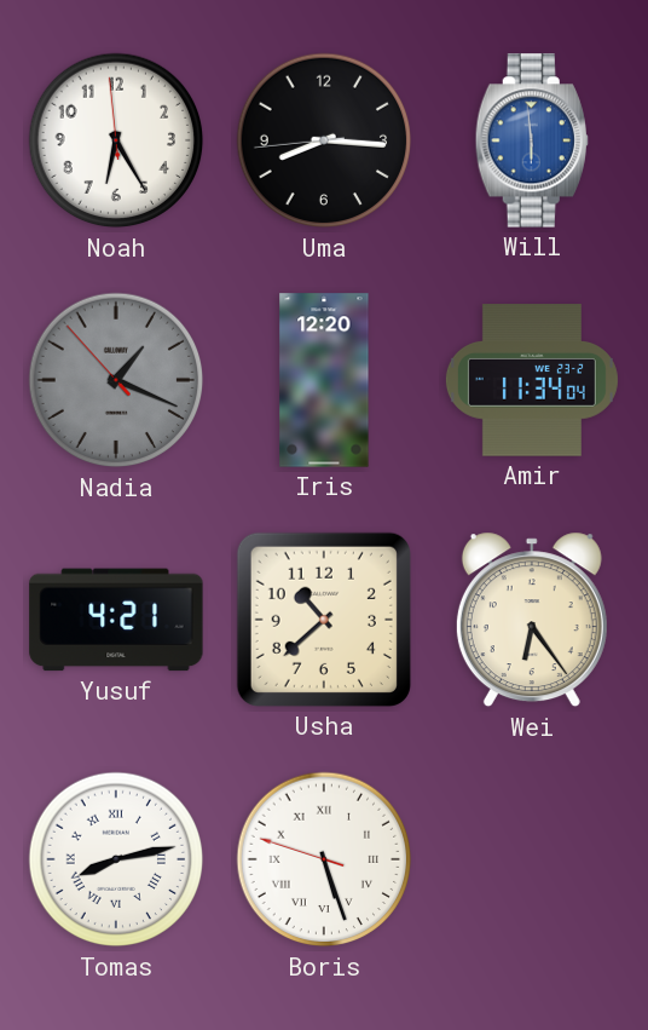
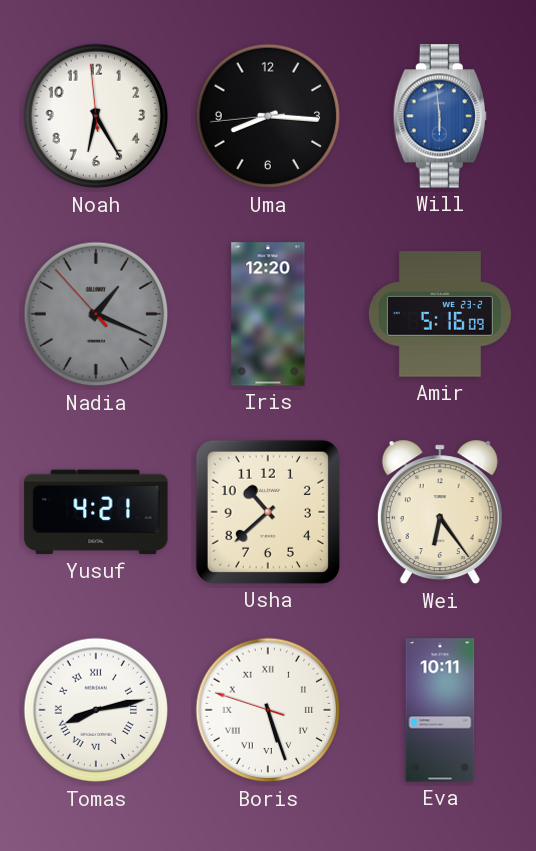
Amir: 11:34 -> 5:16
Eva: none -> 10:11
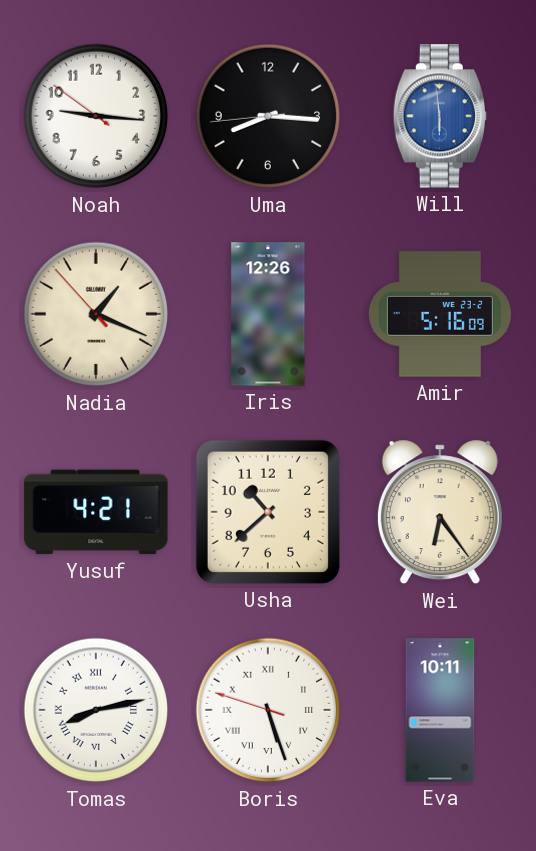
Noah: 6:24 -> 9:15
Nadia dial: grey -> cream
Iris: 12:20 -> 12:26
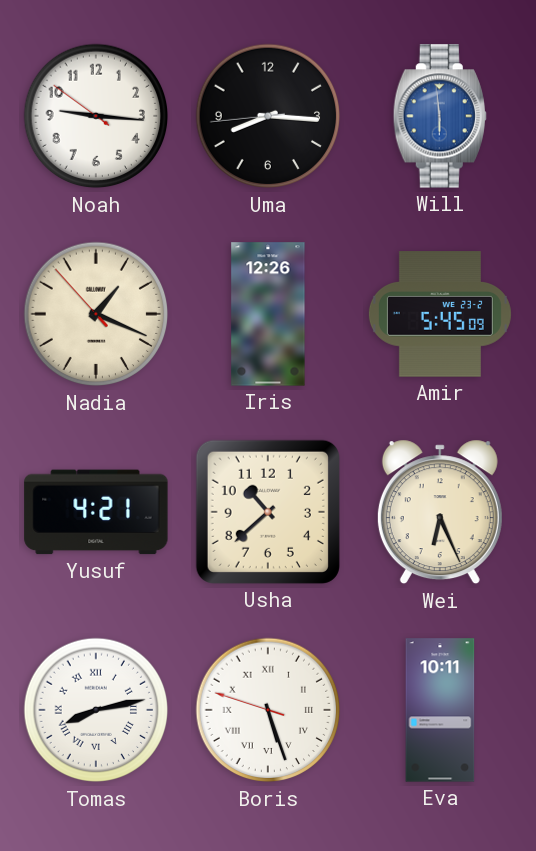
Amir: 5:16 -> 5:45
Wei: 6:24 -> 6:26
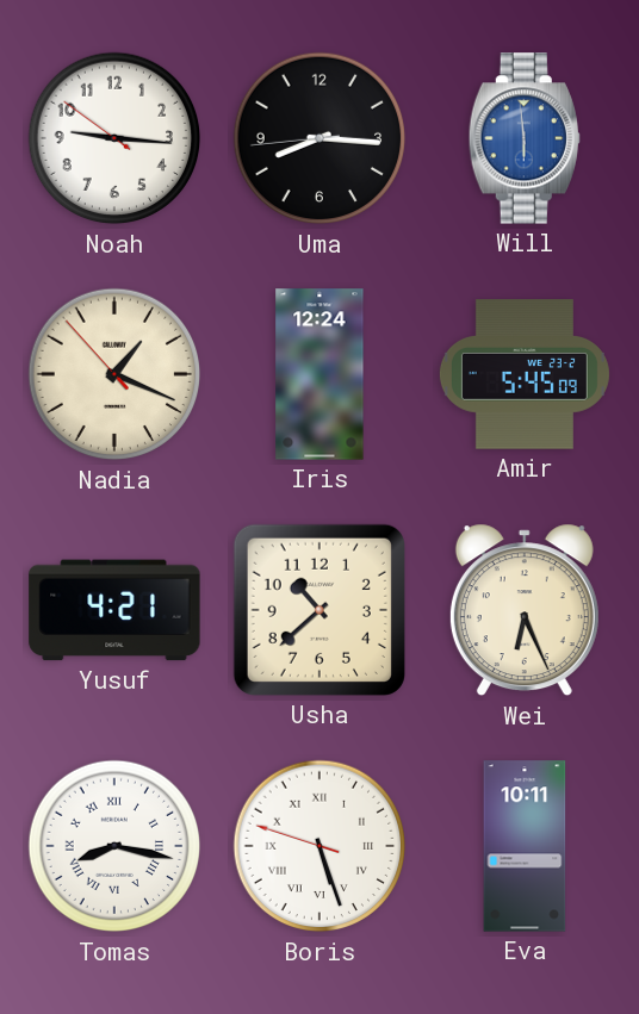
Iris: 12:26 -> 12:24
Tomas: 8:13 -> 8:17
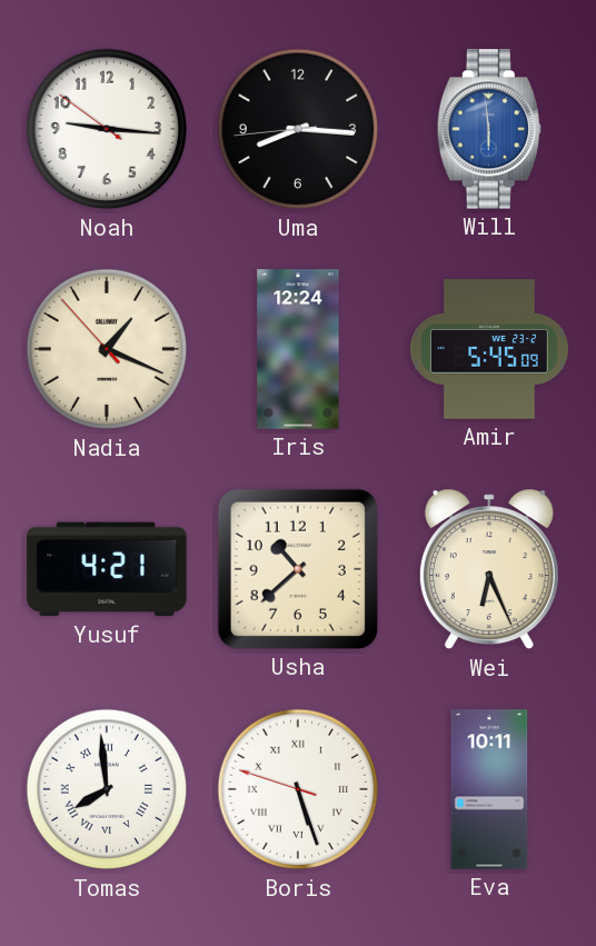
Tomas: 8:17 -> 7:59
